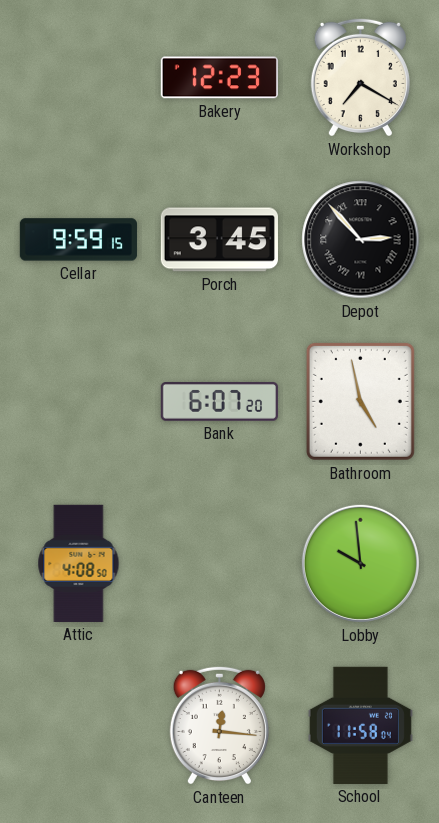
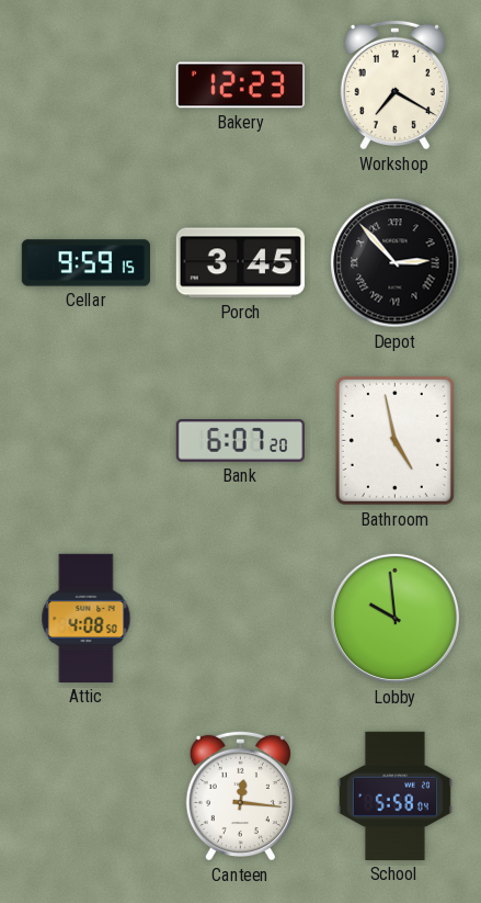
School: 11:58 -> 5:58
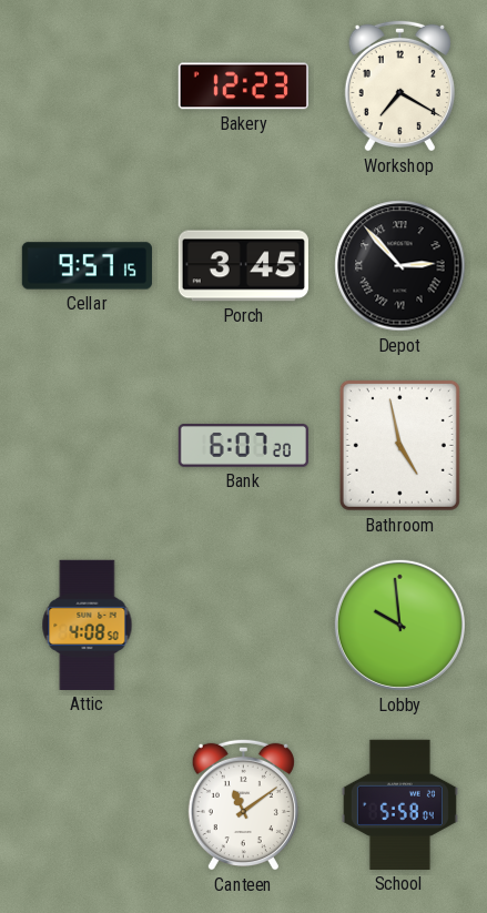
Cellar: 9:59 -> 9:57
Canteen: 12:16 -> 11:09
